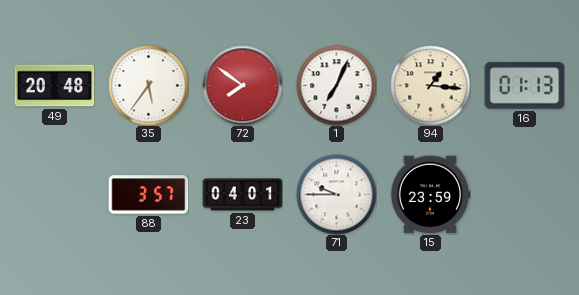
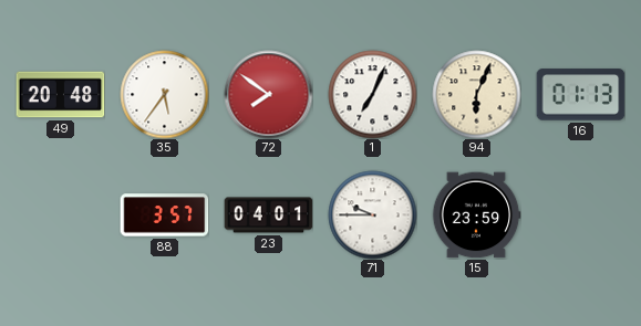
94: 1:16 -> 6:04
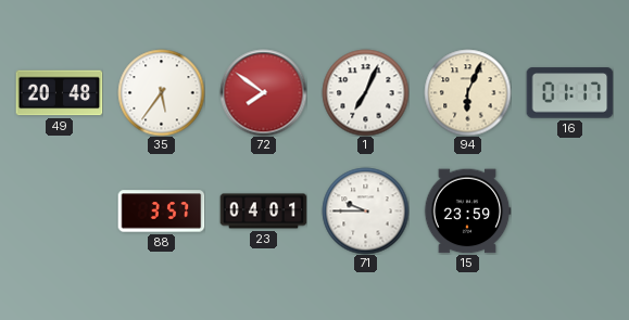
16: 01:13 -> 01:17
